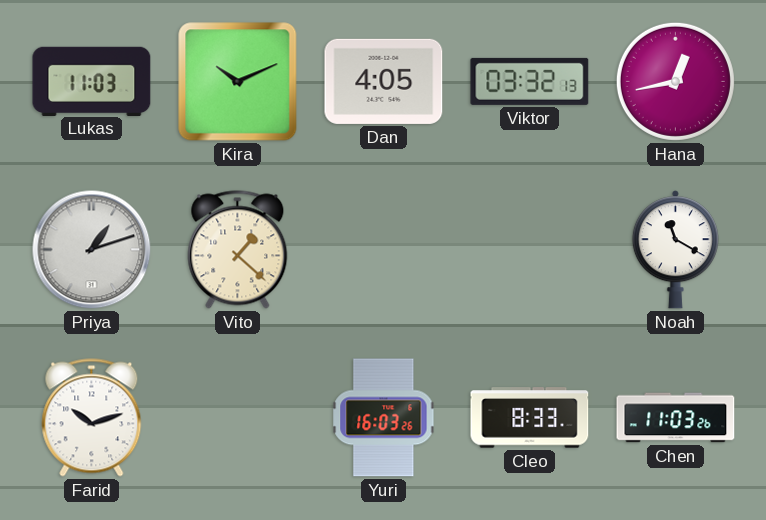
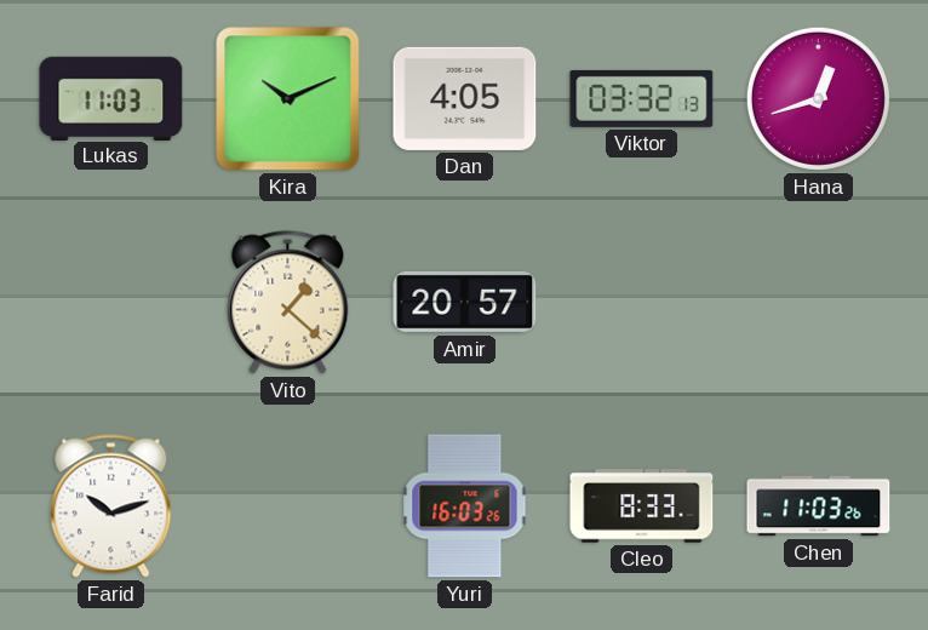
Hana: 12:43 -> 12:42
Priya: 1:12 -> none
Amir: none -> 20:57
Noah: 11:20 -> none
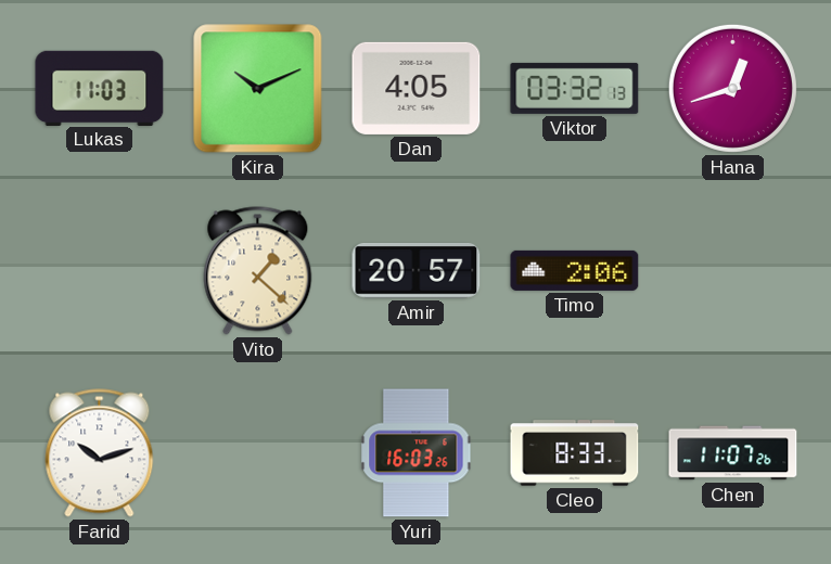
Timo: none -> 2:06
Chen: 11:03 -> 11:07
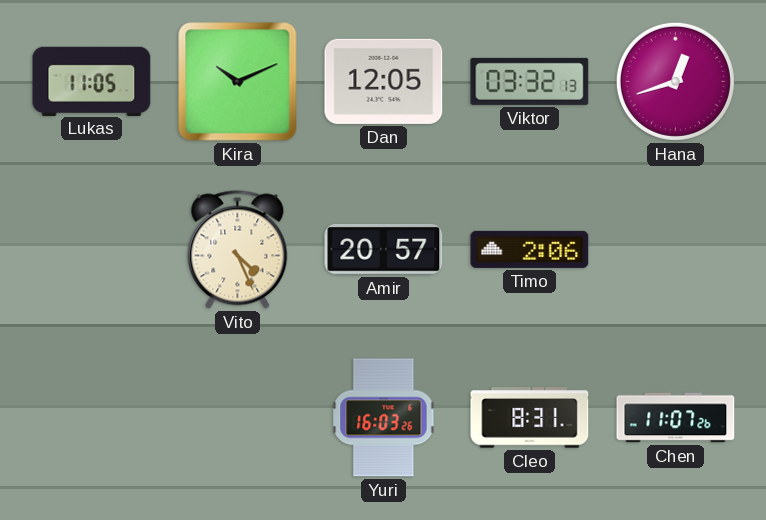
Lukas: 11:03 -> 11:05
Dan: 4:05 -> 12:05
Vito: 1:22 -> 4:26
Farid: 10:12 -> none
Cleo: 8:33 -> 8:31
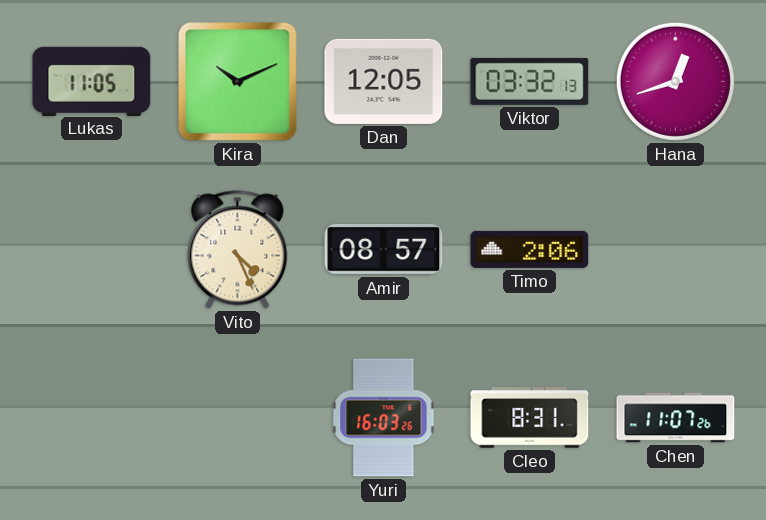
Amir: 20:57 -> 08:57
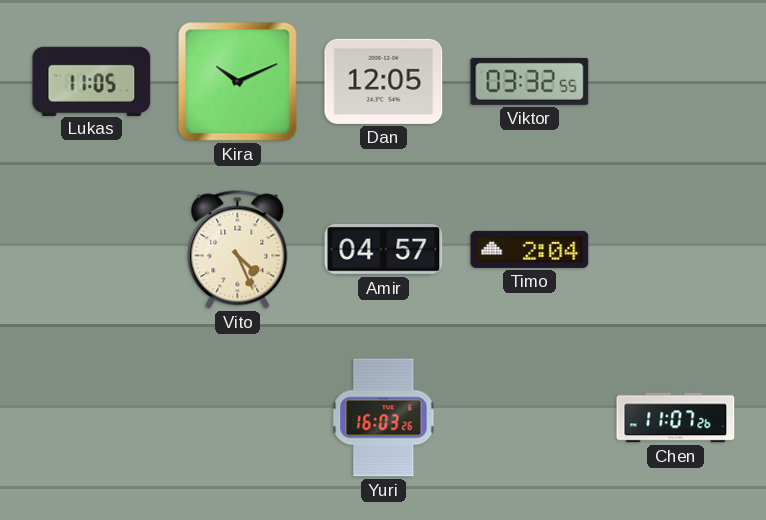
Viktor: 03:32:13 -> 03:32:55
Hana: 12:42 -> none
Amir: 08:57 -> 04:57
Timo: 2:06 -> 2:04
Cleo: 8:31 -> none
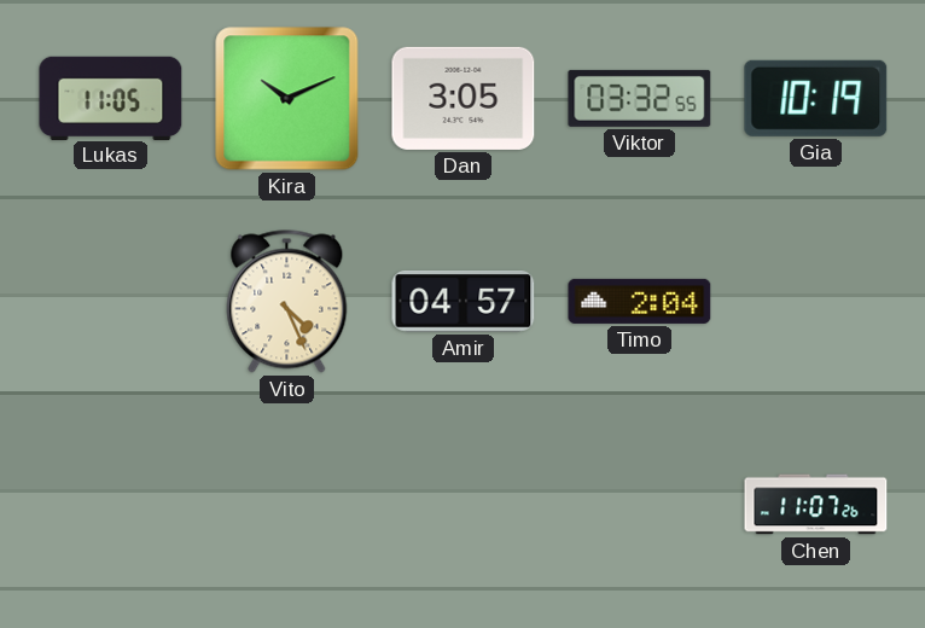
Dan: 12:05 -> 3:05
Gia: none -> 10:19
Yuri: 16:03 -> none
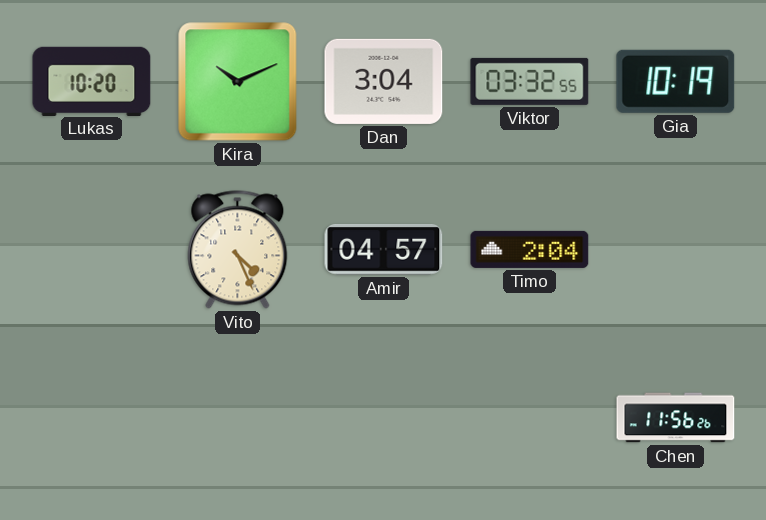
Lukas: 11:05 -> 10:20
Dan: 3:05 -> 3:04
Chen: 11:07 -> 11:56
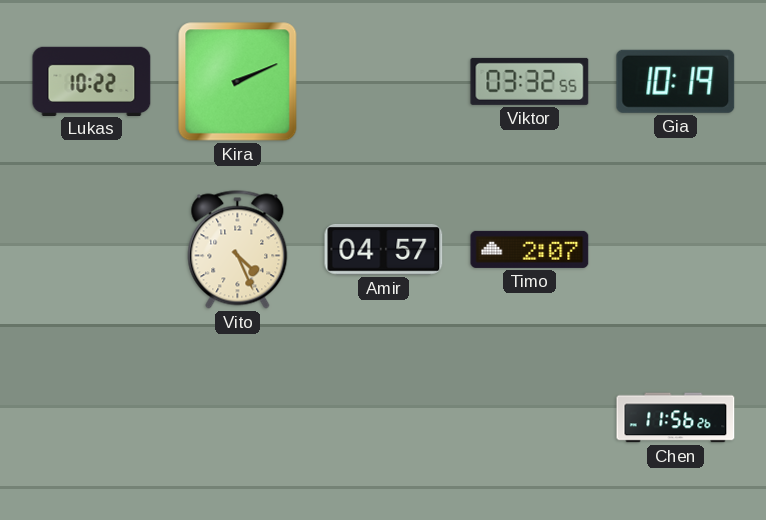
Lukas: 10:20 -> 10:22
Kira: 10:11 -> 2:11
Dan: 3:04 -> none
Timo: 2:04 -> 2:07
